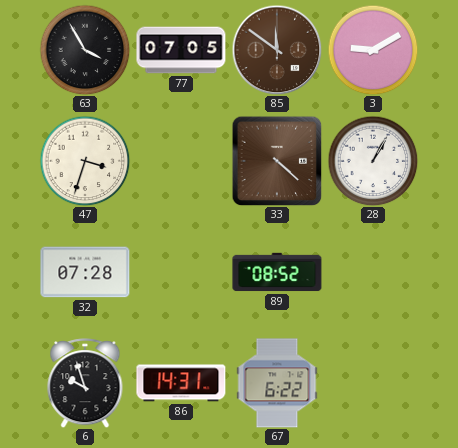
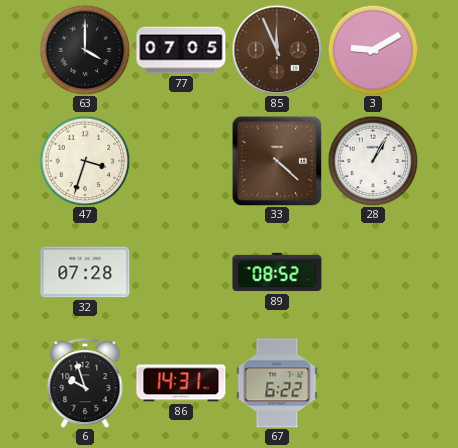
63: 3:55 -> 4:00
85: 11:51 -> 11:56
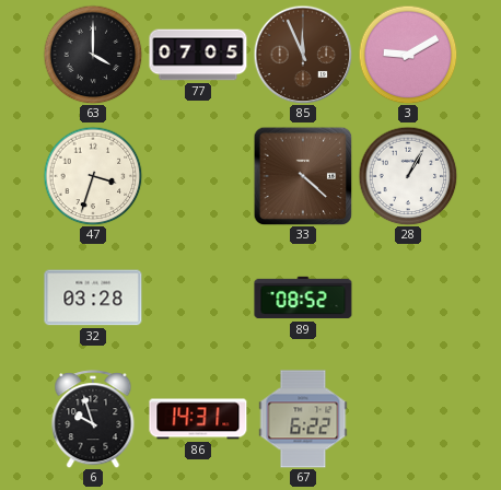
32: 07:28 -> 03:28
